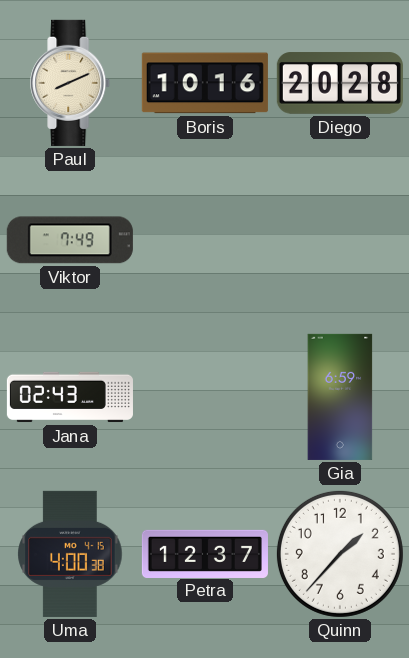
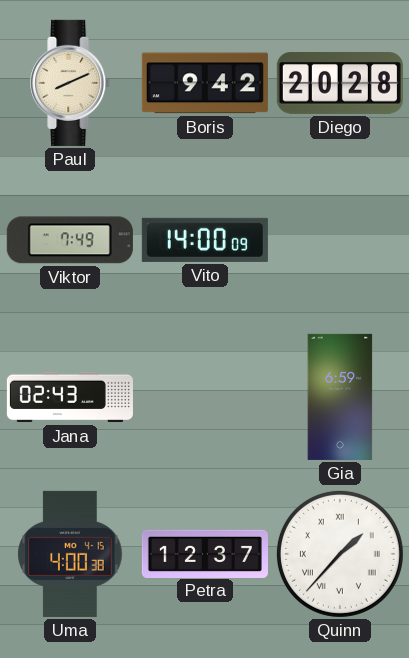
Boris: 10:16 -> 9:42
Vito: none -> 14:00
Quinn numerals: Arabic -> Roman
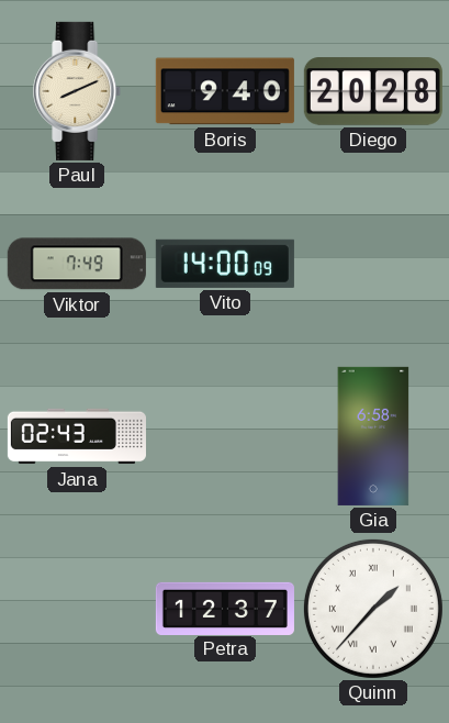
Boris: 9:42 -> 9:40
Gia: 6:59 -> 6:58
Uma: 4:00 -> none
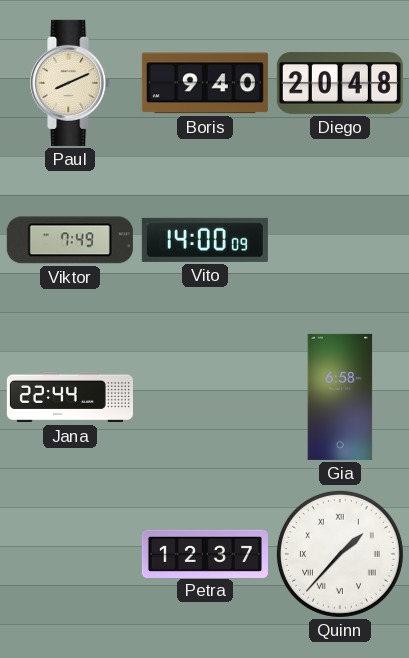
Diego: 20:28 -> 20:48
Jana: 02:43 -> 22:44
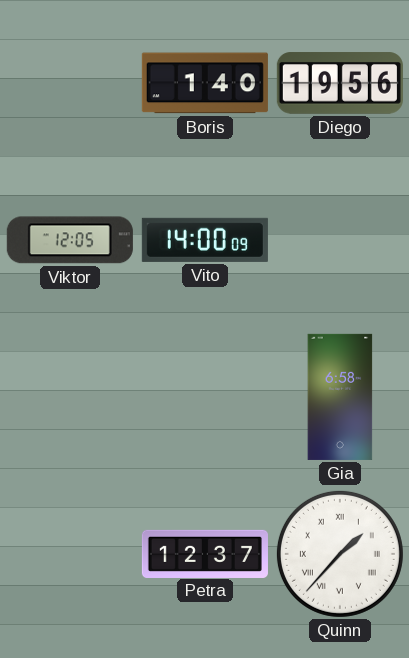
Paul: 8:11 -> none
Boris: 9:40 -> 1:40
Diego: 20:48 -> 19:56
Viktor: 7:49 -> 12:05
Jana: 22:44 -> none
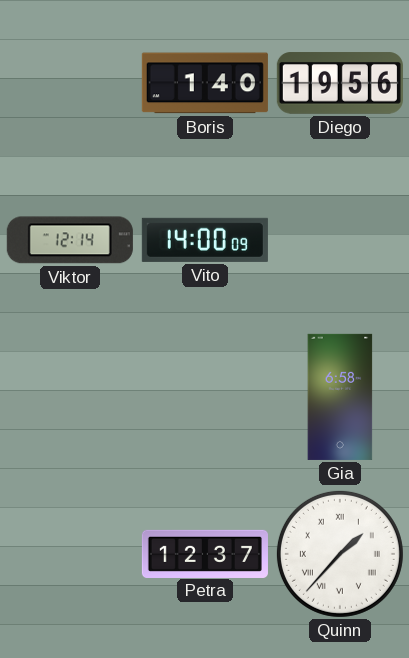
Viktor: 12:05 -> 12:14
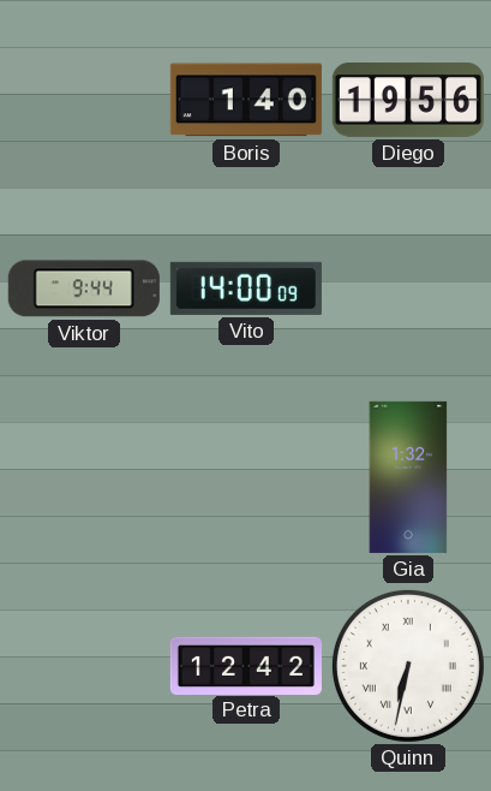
Viktor: 12:14 -> 9:44
Gia: 6:58 -> 1:32
Petra: 12:37 -> 12:42
Quinn: 1:37 -> 6:32
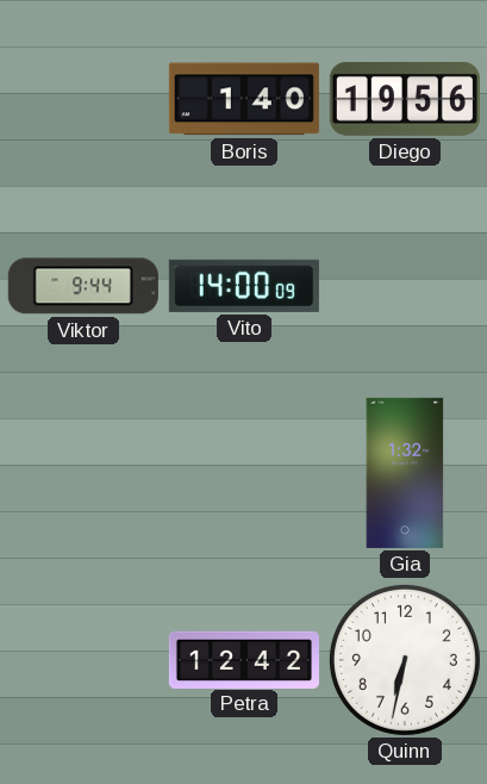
Quinn numerals: Roman -> Arabic
